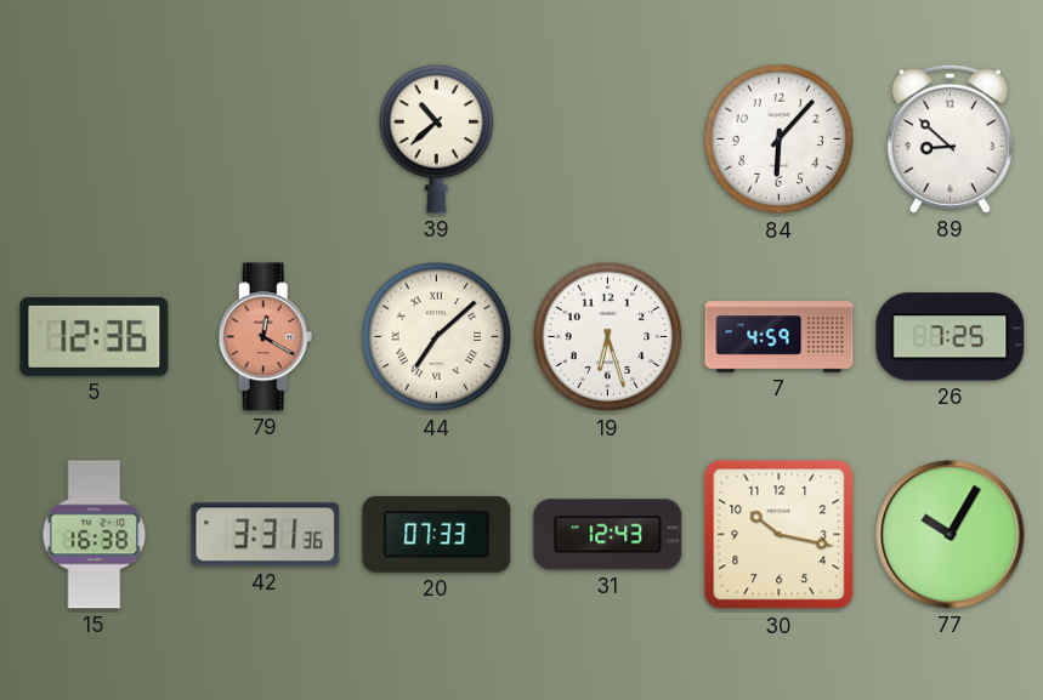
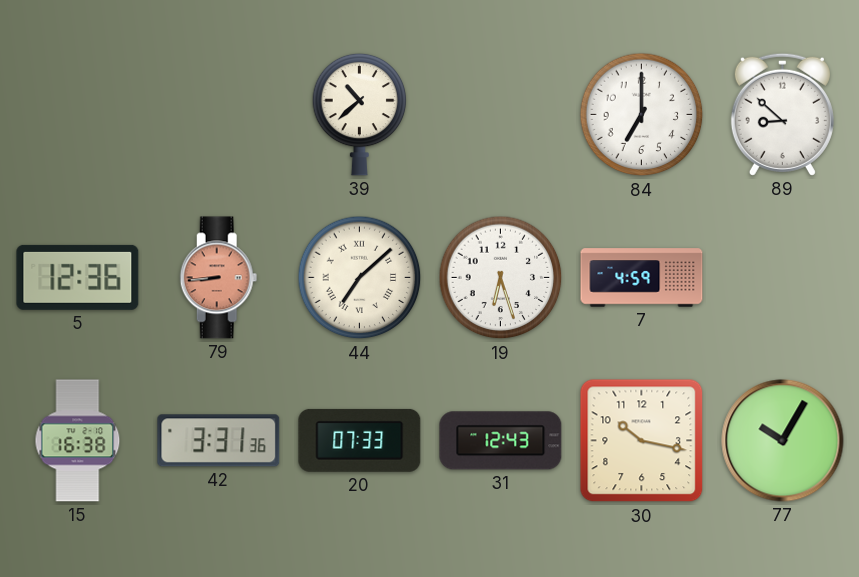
84: 6:07 -> 7:00
79: 12:20 -> 8:44
26: 7:25 -> none
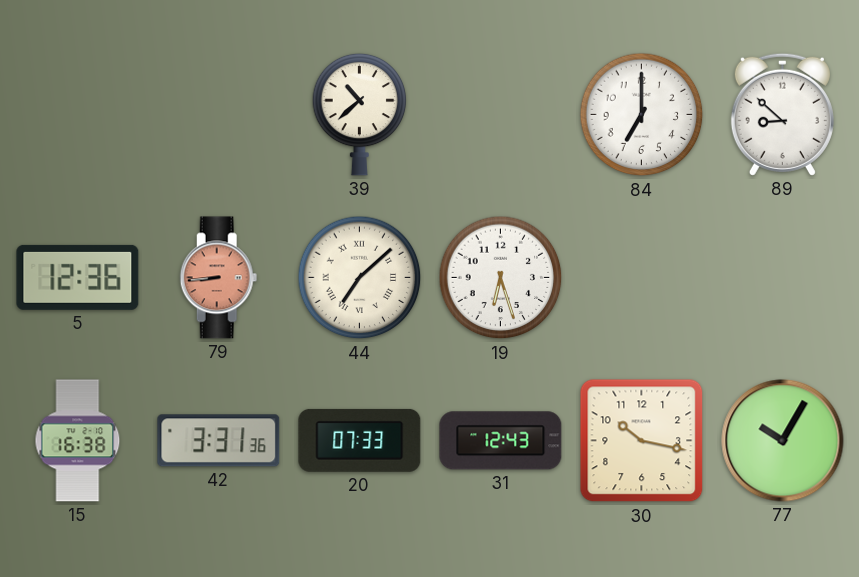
7: 4:59 -> none
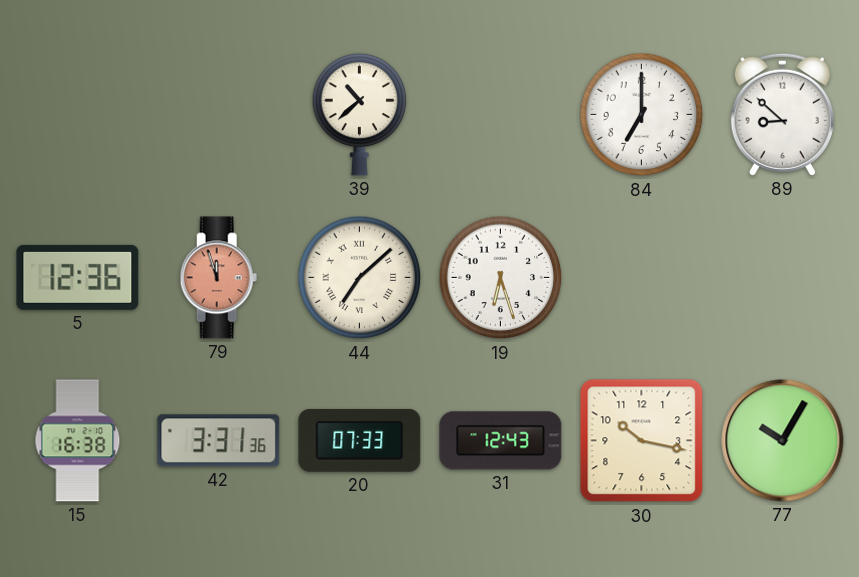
79: 8:44 -> 11:57
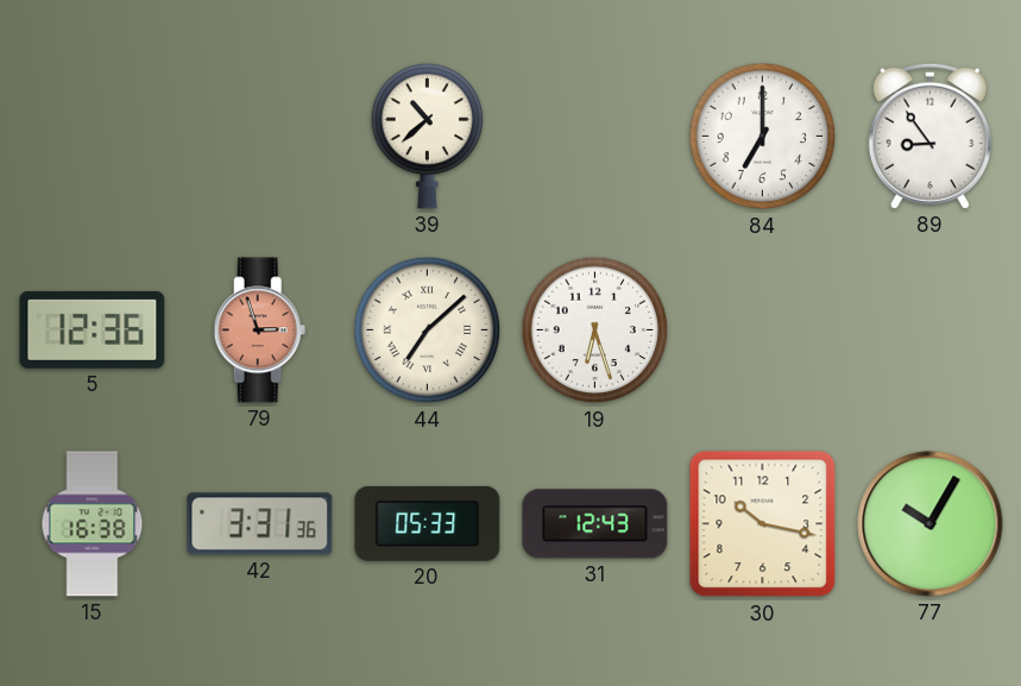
89: 8:52 -> 8:54
79: 11:57 -> 2:57
20: 07:33 -> 05:33
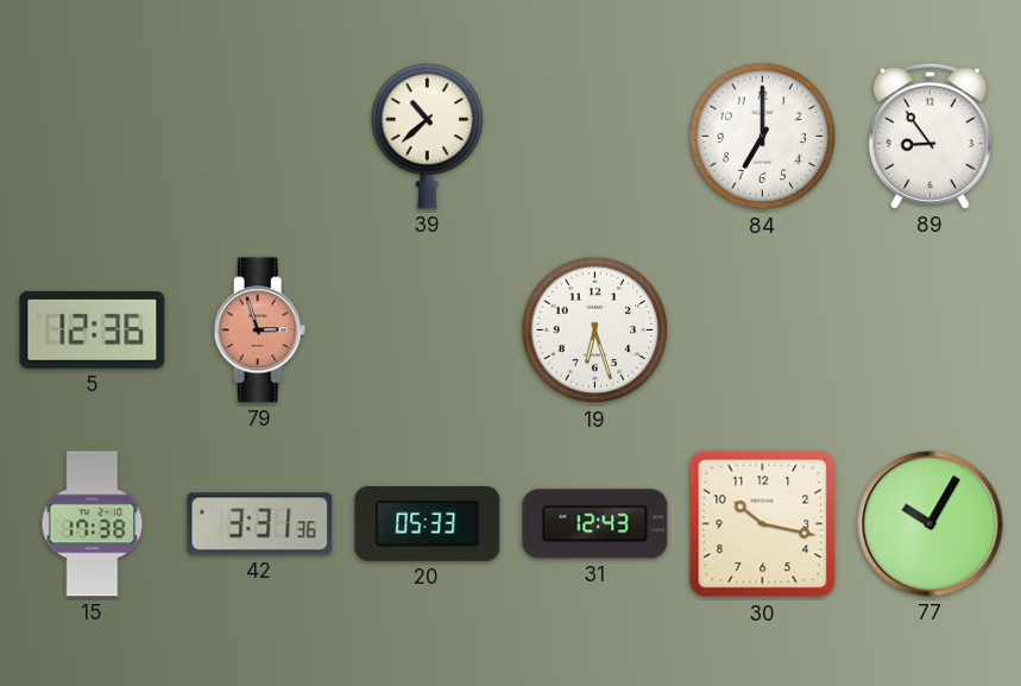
44: 7:08 -> none
15: 16:38 -> 17:38
